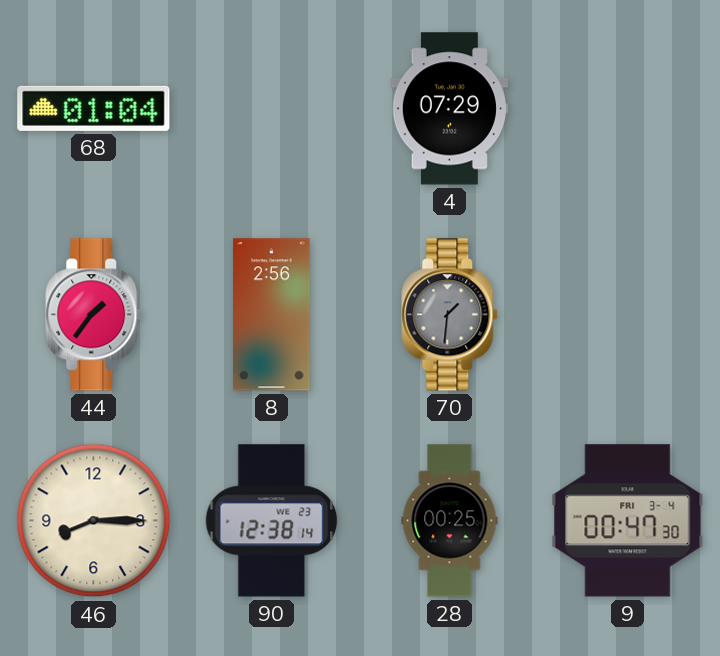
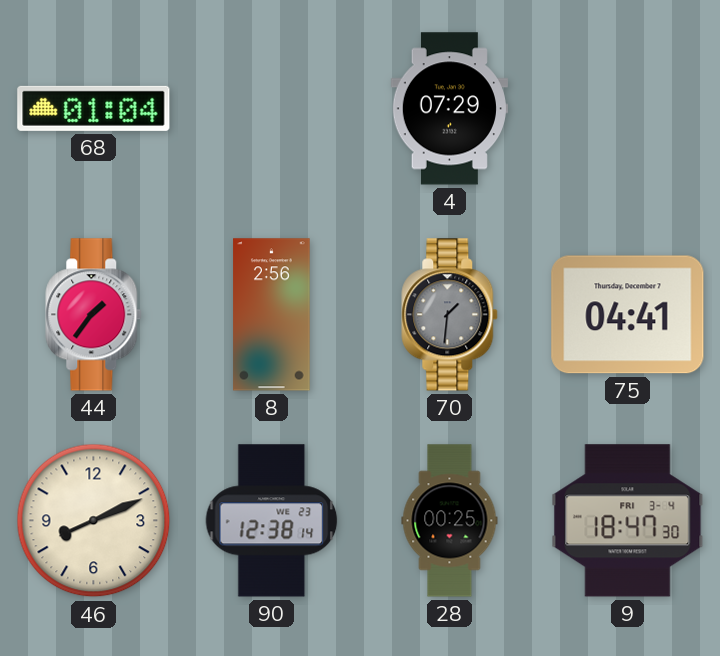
75: none -> 04:41
46: 8:15 -> 8:11
9: 00:47 -> 18:47
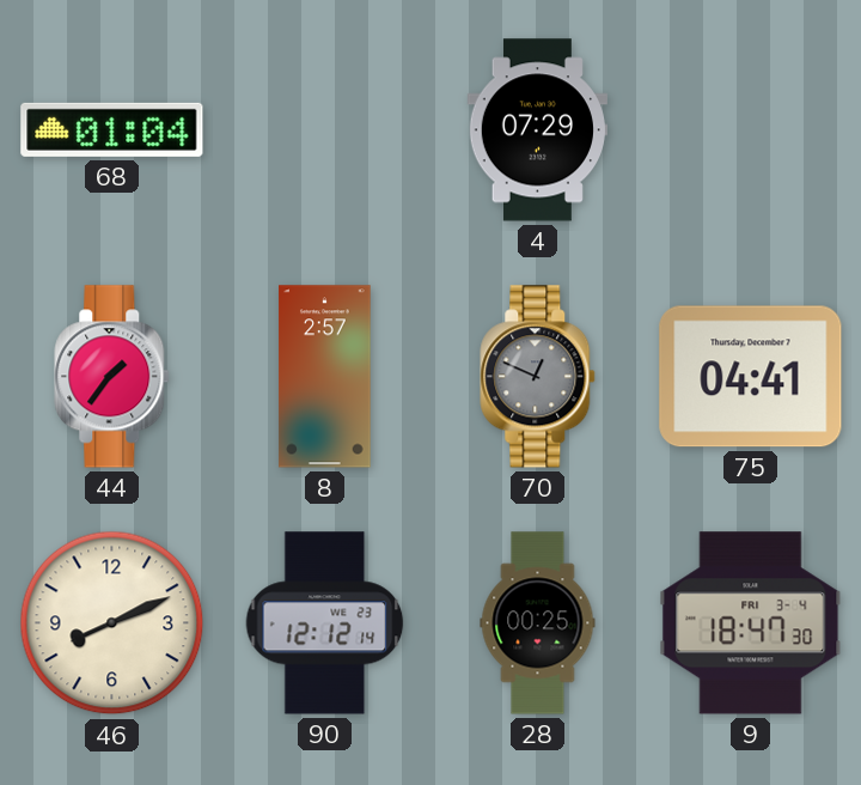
8: 2:56 -> 2:57
70: 1:31 -> 12:49
90: 12:38 -> 12:12
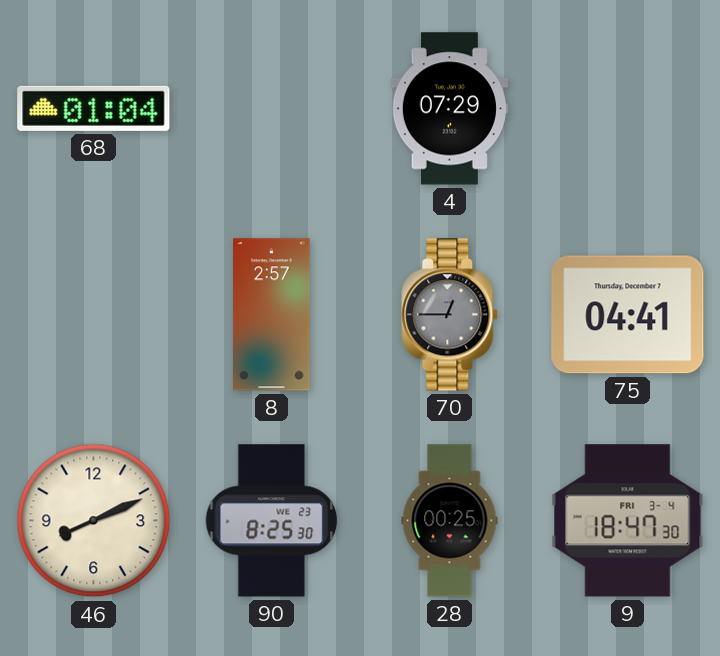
44: 1:36 -> none
70: 12:49 -> 12:45
90: 12:12 -> 8:25
